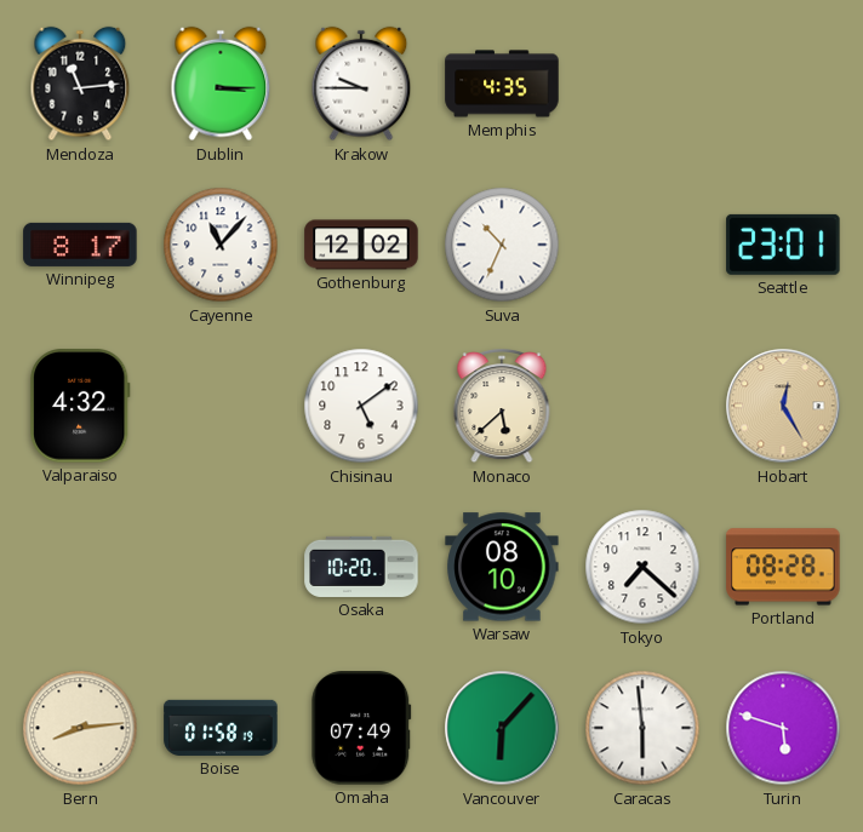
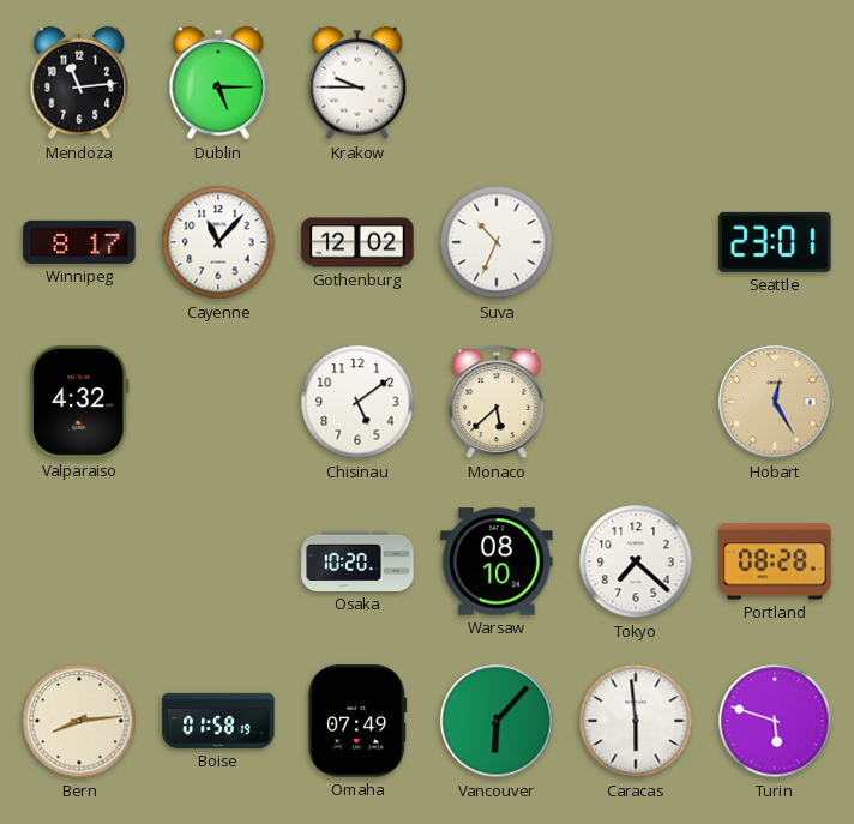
Dublin: 3:15 -> 5:15
Memphis: 4:35 -> none
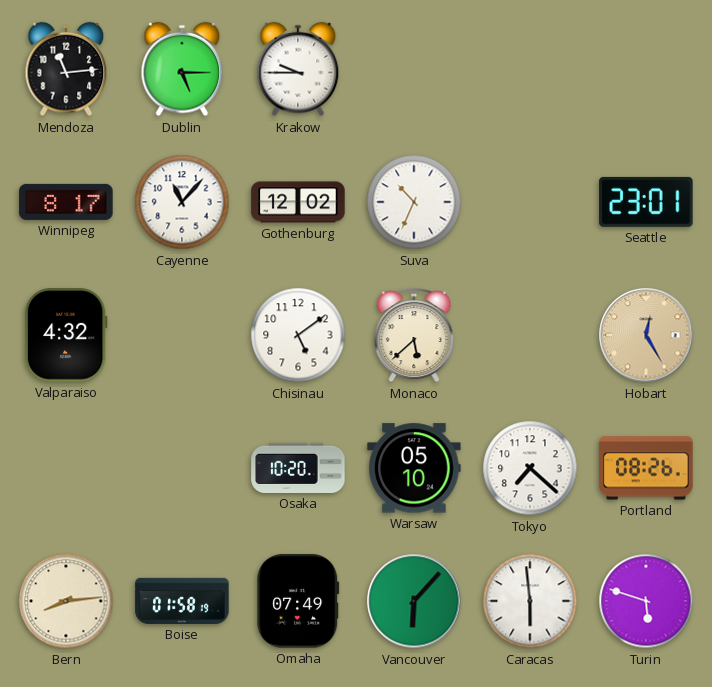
Warsaw: 08:10 -> 05:10
Portland: 08:28 -> 08:26
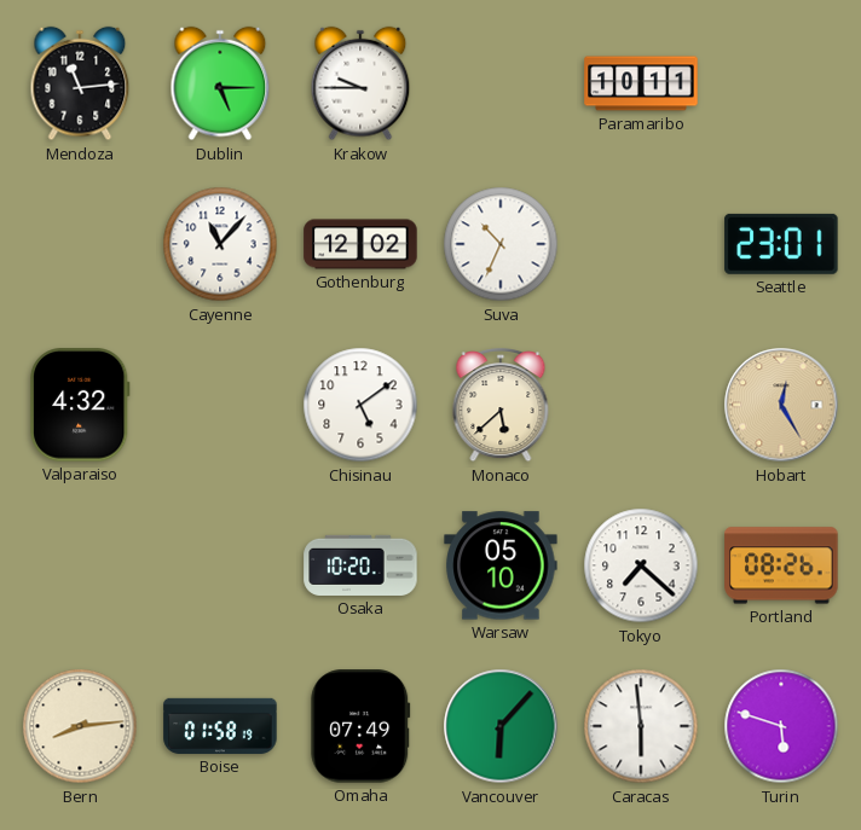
Paramaribo: none -> 10:11
Winnipeg: 8:17 -> none
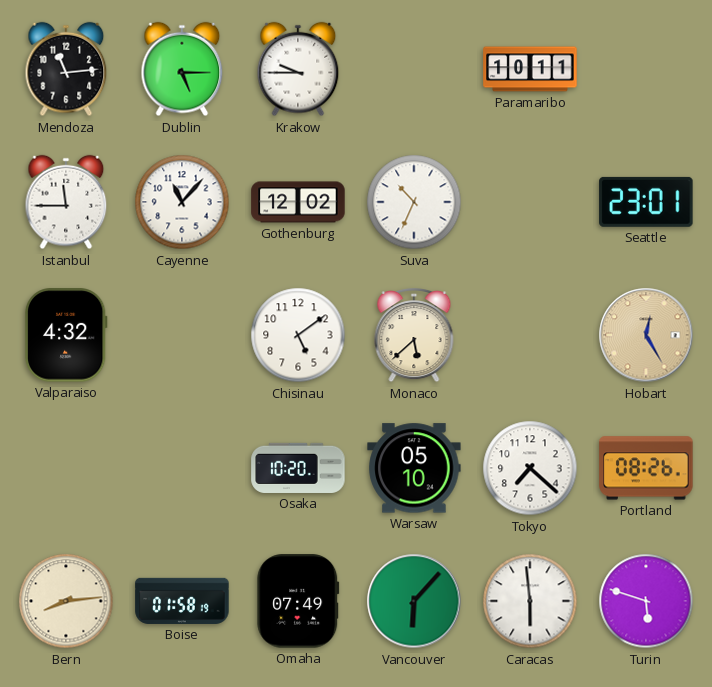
Istanbul: none -> 11:45
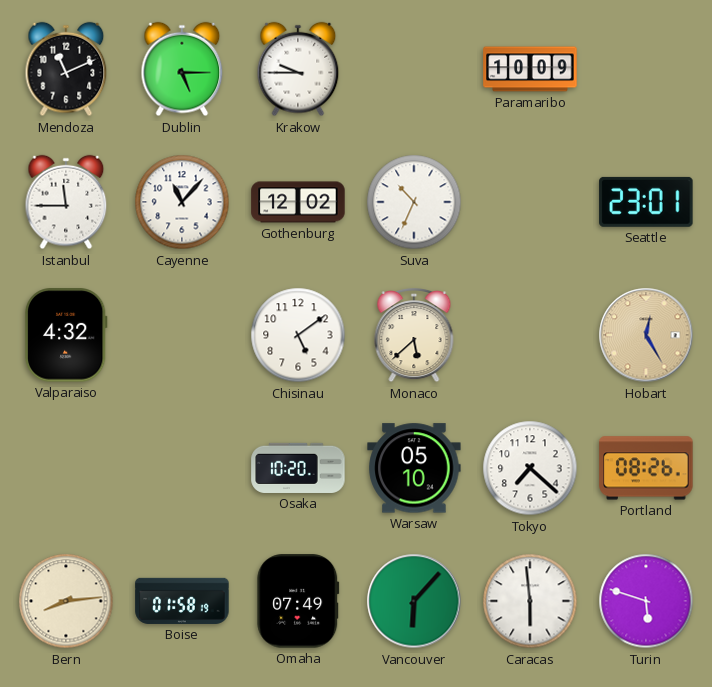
Mendoza: 11:14 -> 11:11
Paramaribo: 10:11 -> 10:09
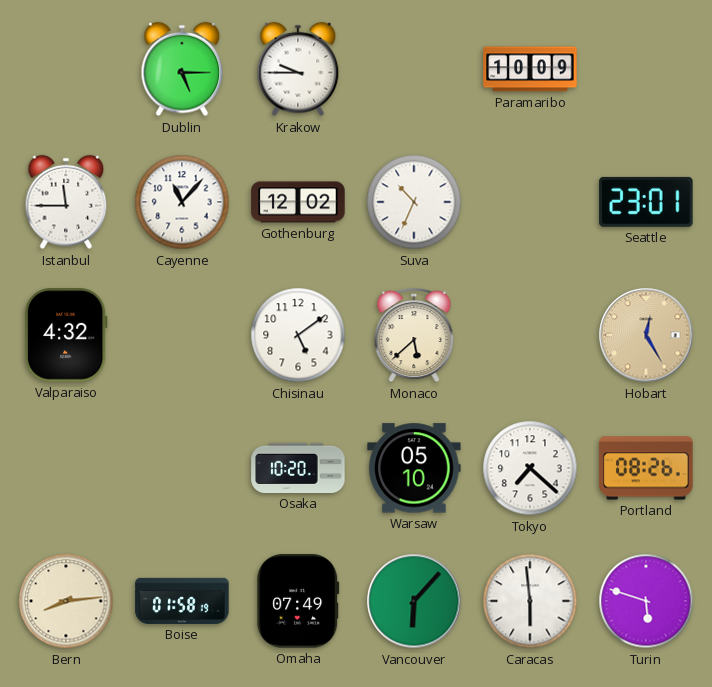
Mendoza: 11:11 -> none
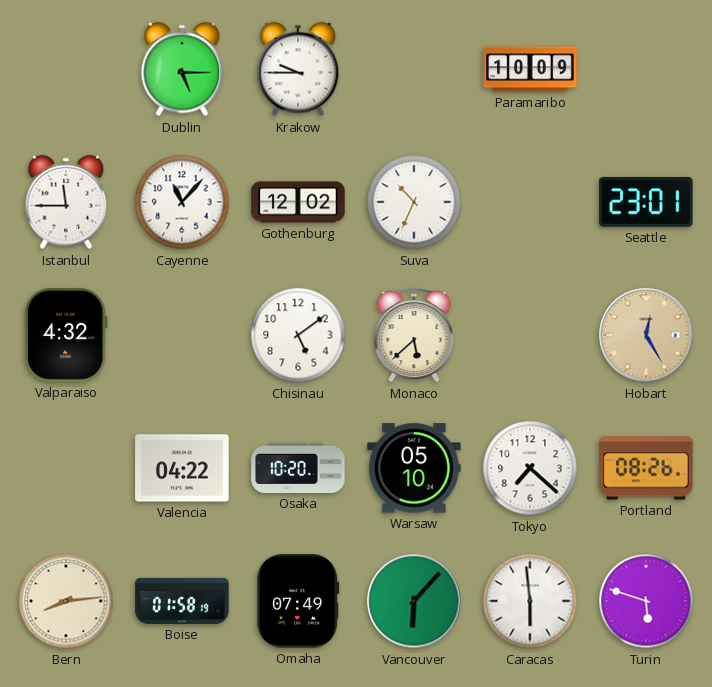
Valencia: none -> 04:22
